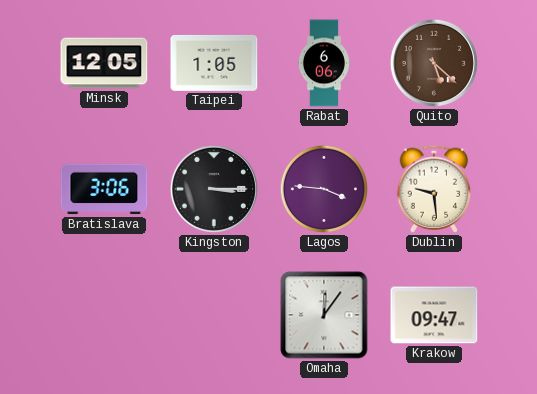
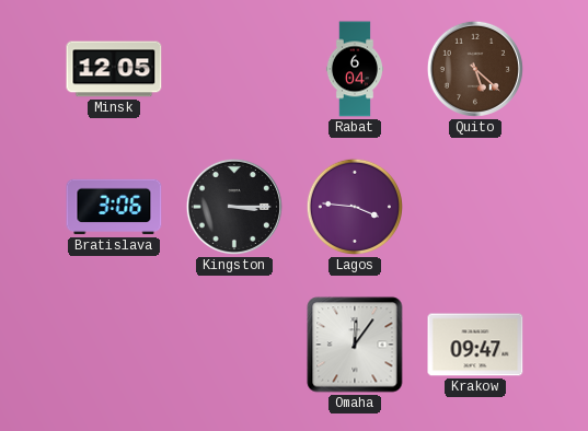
Taipei: 1:05 -> none
Rabat: 6:06 -> 6:04
Dublin: 9:29 -> none
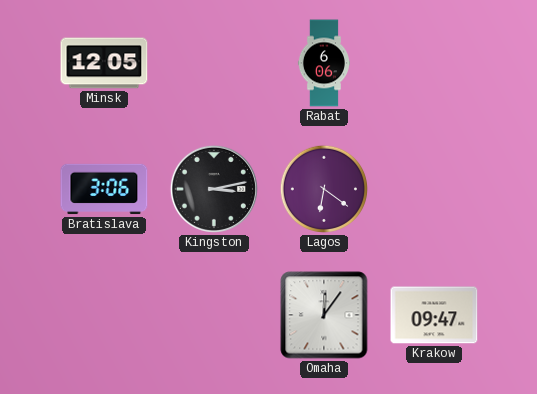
Rabat: 6:04 -> 6:06
Quito: 5:22 -> none
Kingston: 3:15 -> 3:13
Lagos: 3:46 -> 6:21
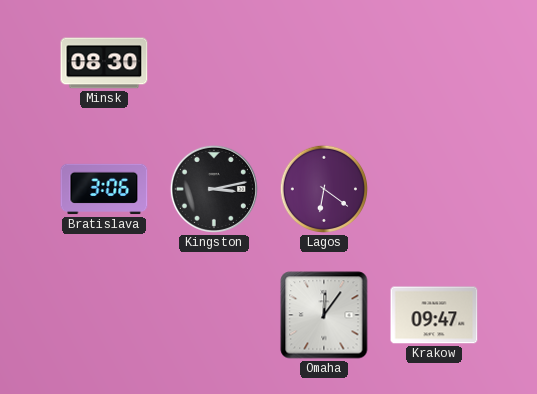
Minsk: 12:05 -> 08:30
Rabat: 6:06 -> none
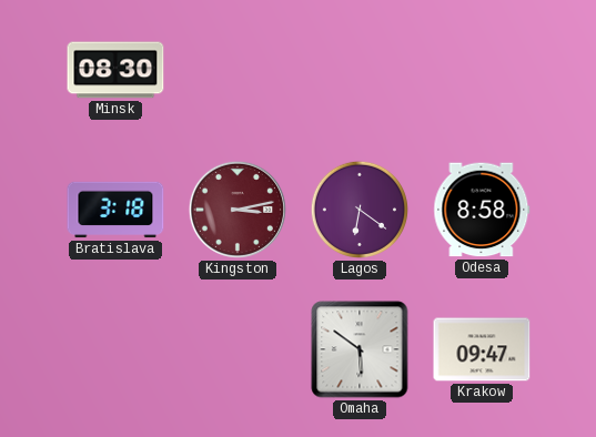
Bratislava: 3:06 -> 3:18
Kingston dial: black -> burgundy
Odesa: none -> 8:58
Omaha: 12:06 -> 5:51
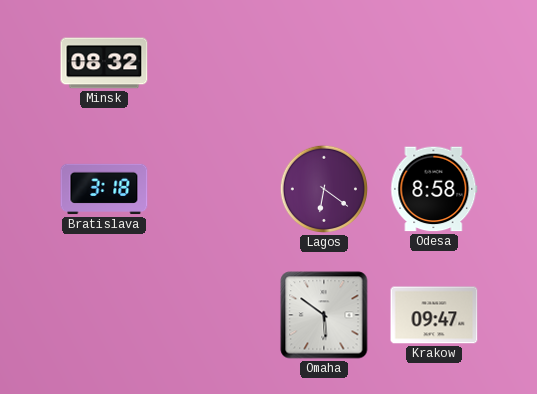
Minsk: 08:30 -> 08:32
Kingston: 3:13 -> none
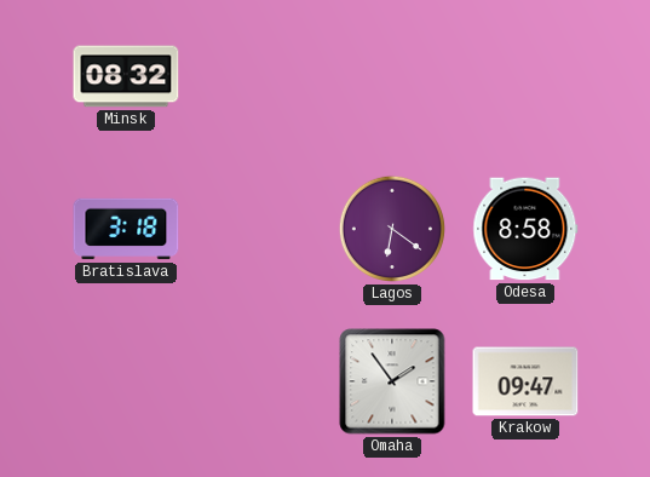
Omaha: 5:51 -> 1:54
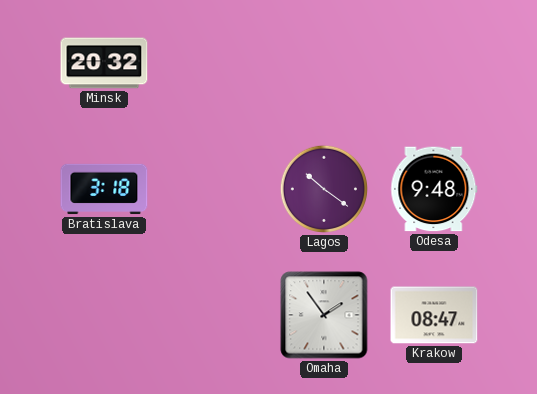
Minsk: 08:32 -> 20:32
Lagos: 6:21 -> 10:21
Odesa: 8:58 -> 9:48
Krakow: 09:47 -> 08:47
